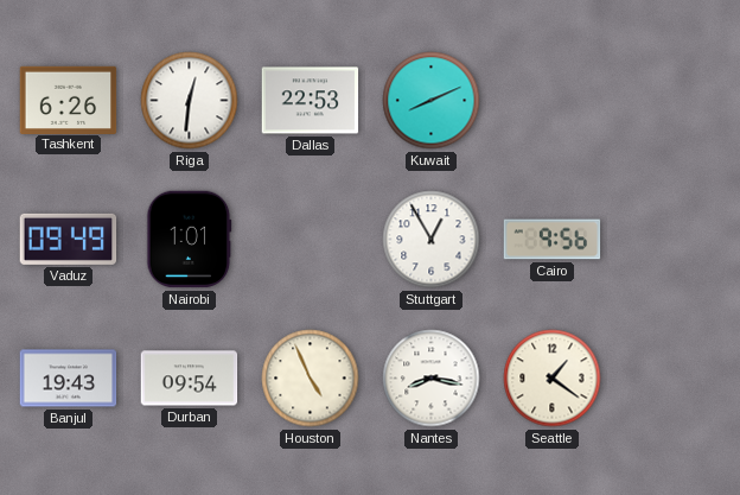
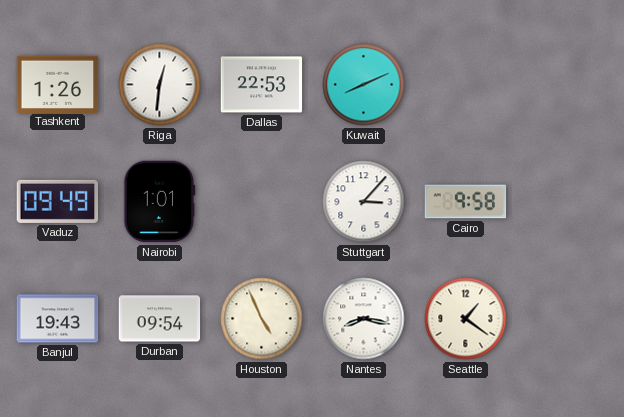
Tashkent: 6:26 -> 1:26
Stuttgart: 12:55 -> 3:07
Cairo: 9:56 -> 9:58
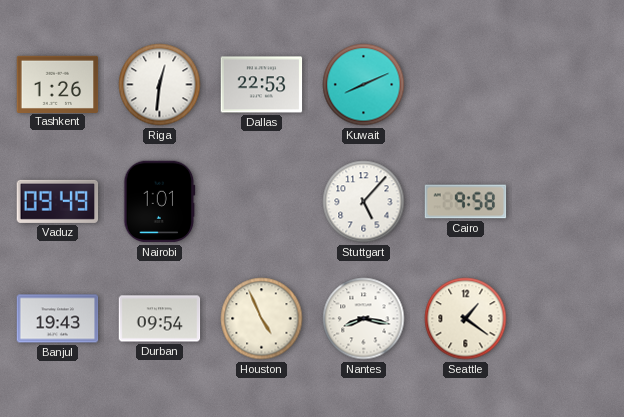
Stuttgart: 3:07 -> 5:07
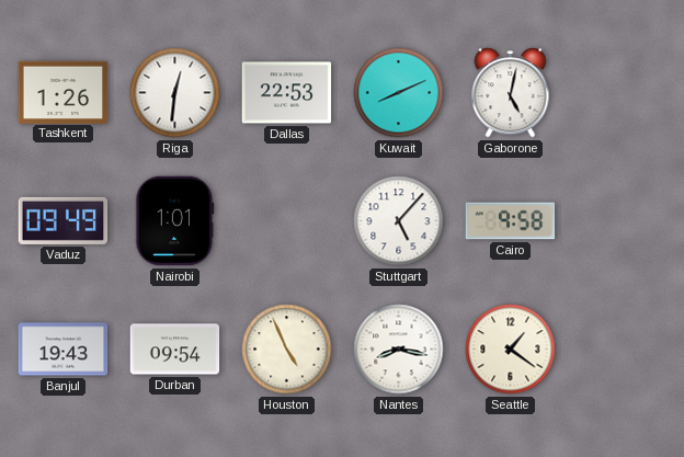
Gaborone: none -> 5:02
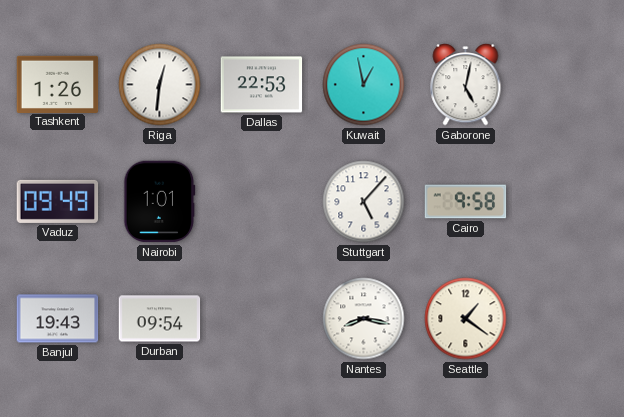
Kuwait: 8:11 -> 12:58
Houston: 4:56 -> none
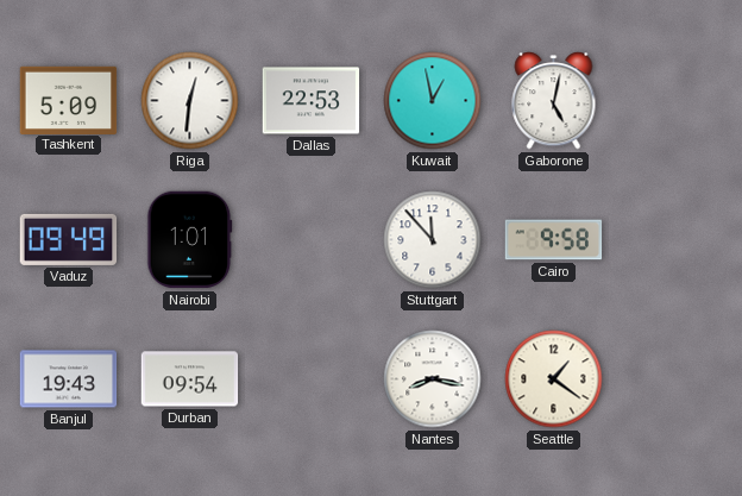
Tashkent: 1:26 -> 5:09
Stuttgart: 5:07 -> 11:53
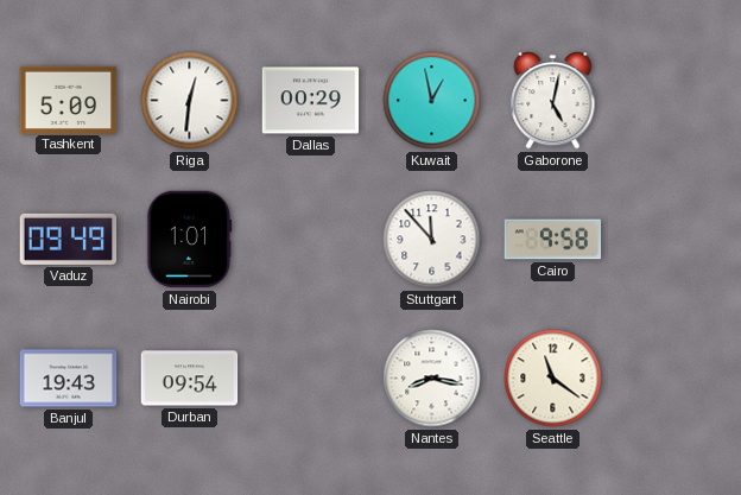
Dallas: 22:53 -> 00:29
Seattle: 1:21 -> 11:21
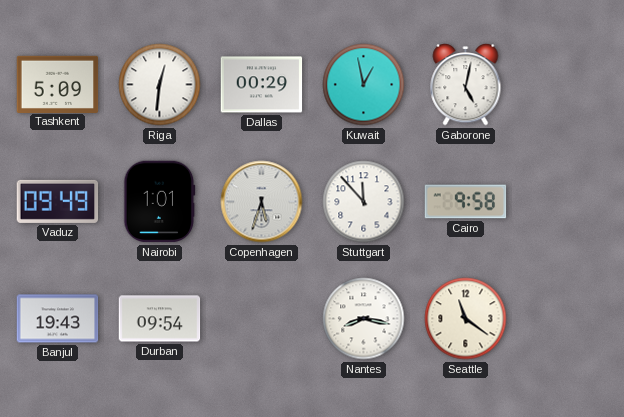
Copenhagen: none -> 5:33
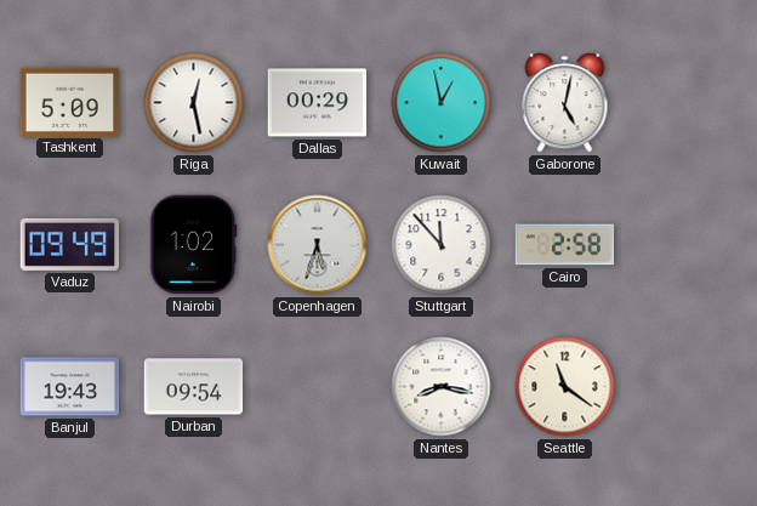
Riga: 12:31 -> 12:28
Nairobi: 1:01 -> 1:02
Cairo: 9:58 -> 2:58
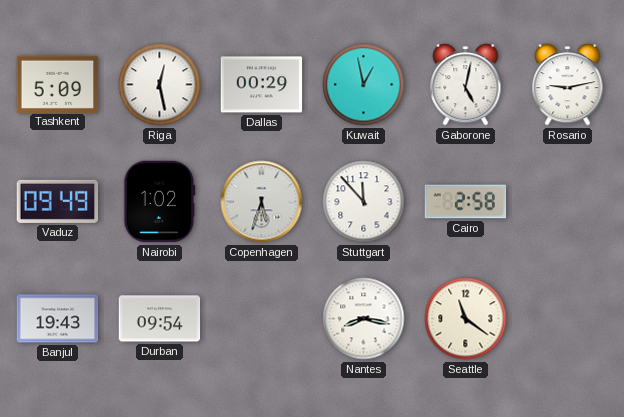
Rosario: none -> 9:13
